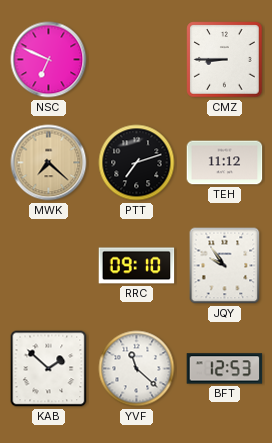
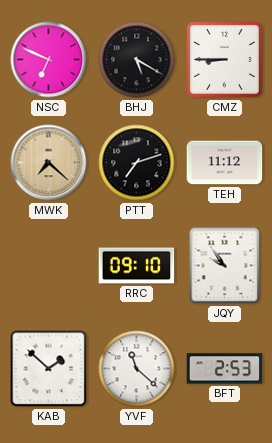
BHJ: none -> 5:20
BFT: 12:53 -> 2:53
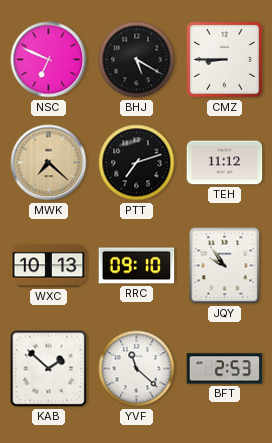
WXC: none -> 10:13
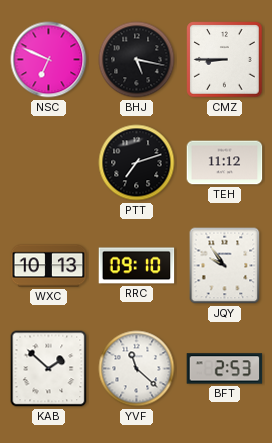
BHJ: 5:20 -> 5:17
MWK: 7:22 -> none
